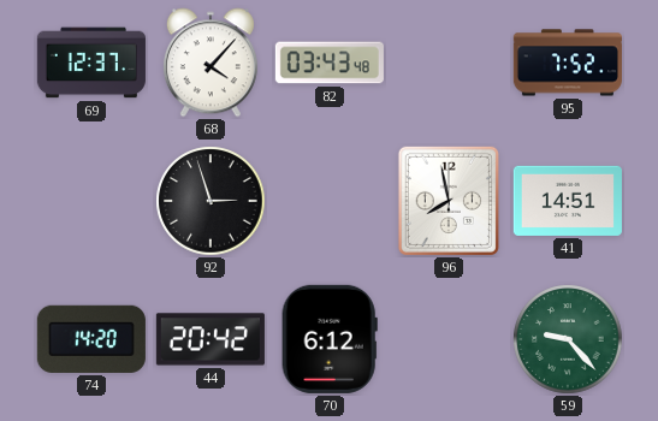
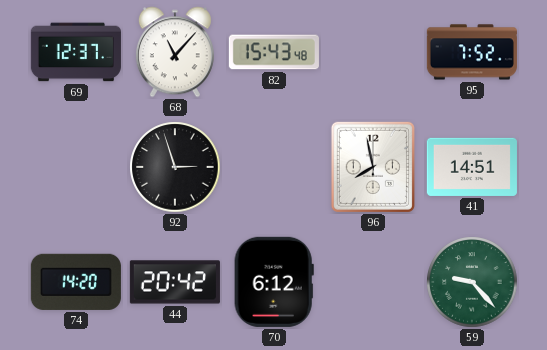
68: 4:07 -> 11:07
82: 03:43 -> 15:43
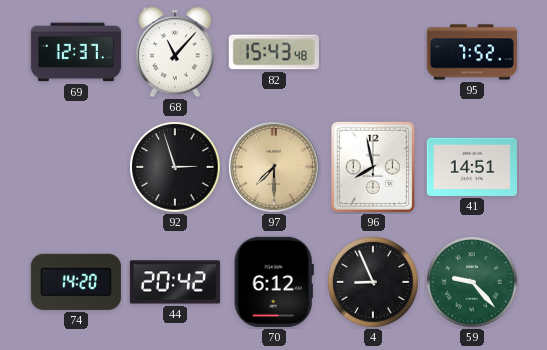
97: none -> 7:30
4: none -> 8:56
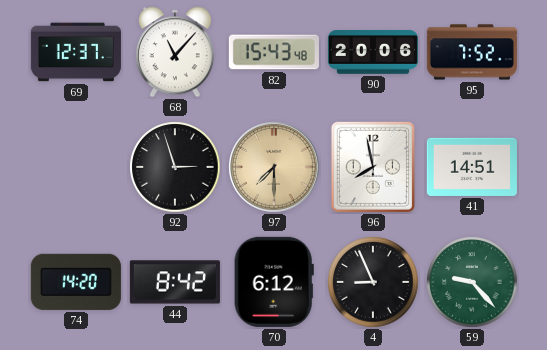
90: none -> 20:06
44: 20:42 -> 8:42
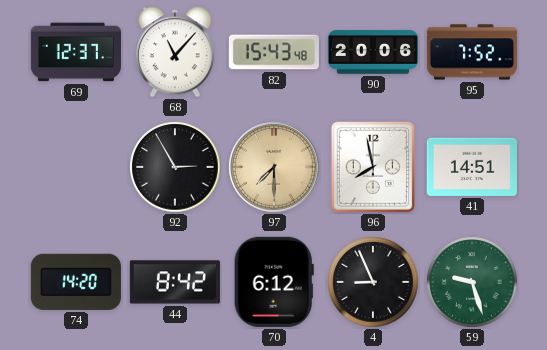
92: 2:57 -> 2:55
59: 9:23 -> 9:27
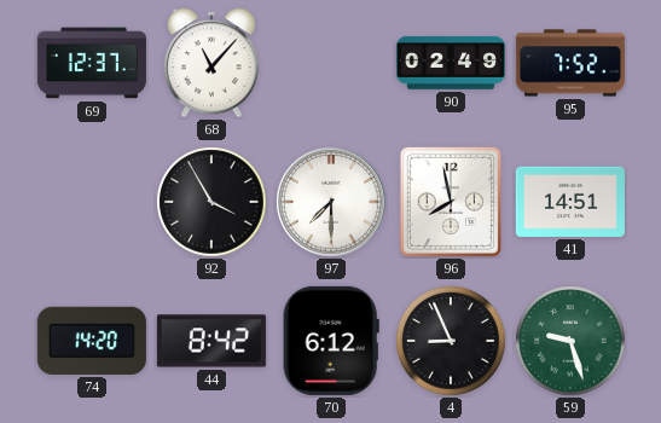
82: 15:43 -> none
90: 20:06 -> 02:49
92: 2:55 -> 3:55
97 dial: champagne -> white
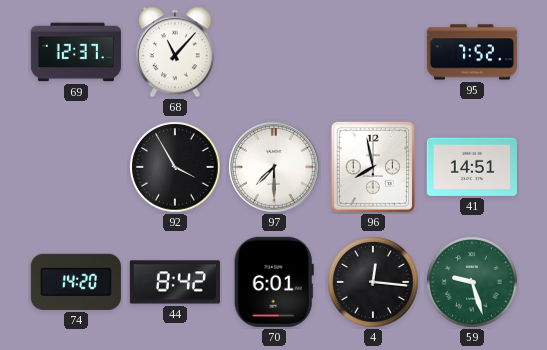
90: 02:49 -> none
70: 6:12 -> 6:01
4: 8:56 -> 12:16
